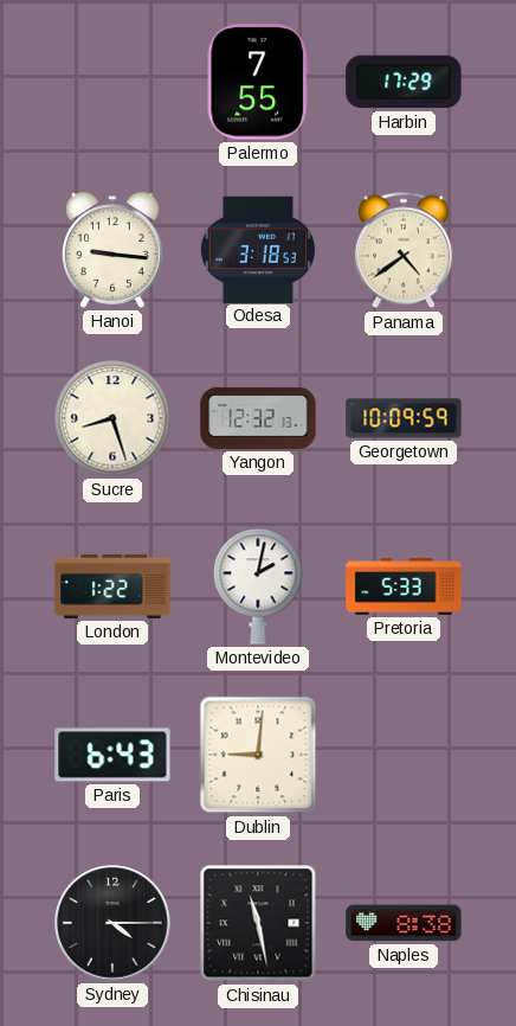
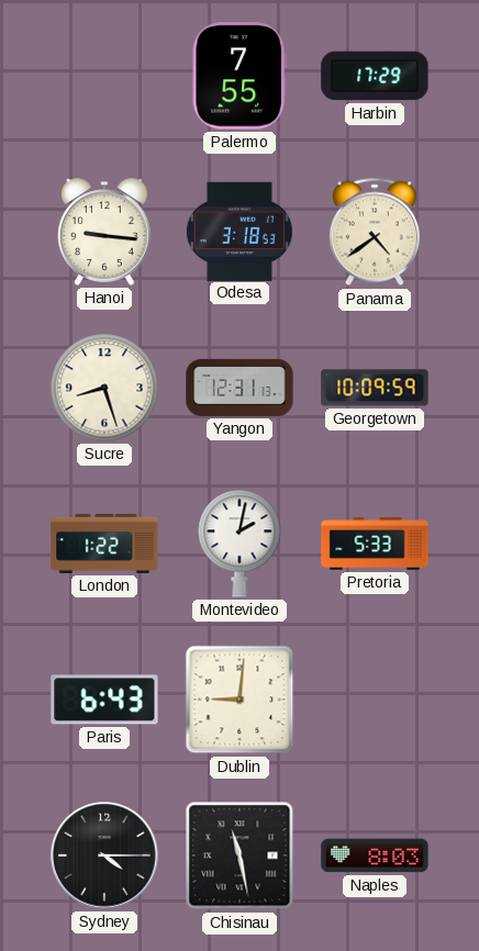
Yangon: 12:32 -> 12:31
Naples: 8:38 -> 8:03
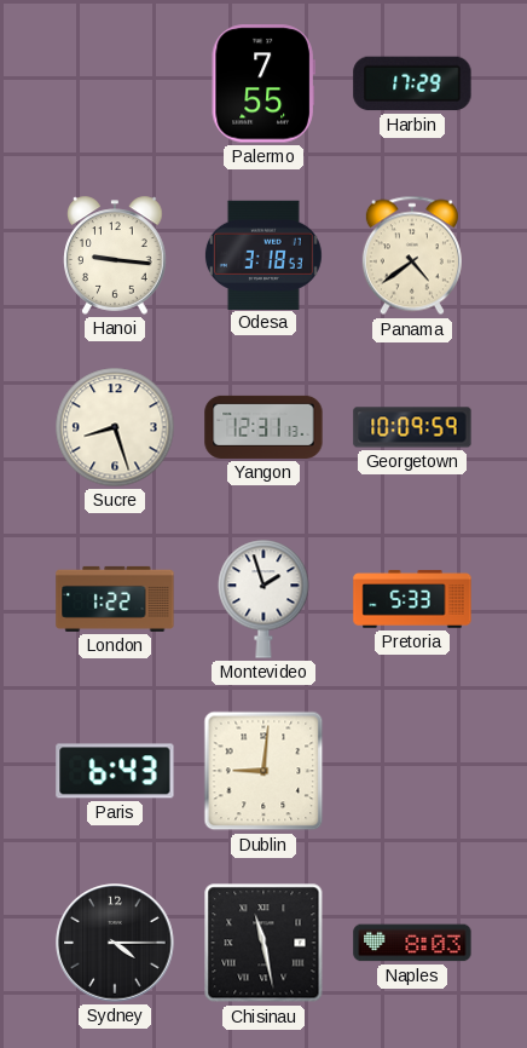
Montevideo: 2:02 -> 1:57
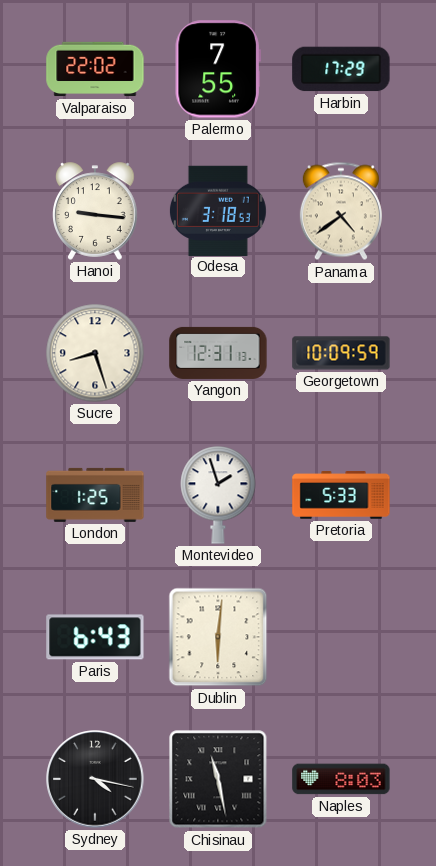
Valparaiso: none -> 22:02
London: 1:22 -> 1:25
Dublin: 9:01 -> 6:01
Sydney: 4:15 -> 4:17
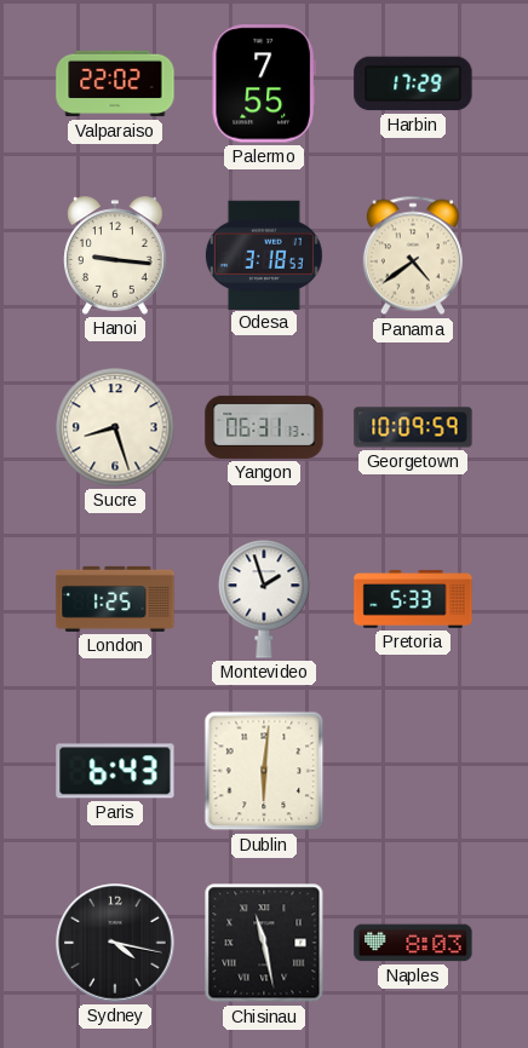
Yangon: 12:31 -> 06:31
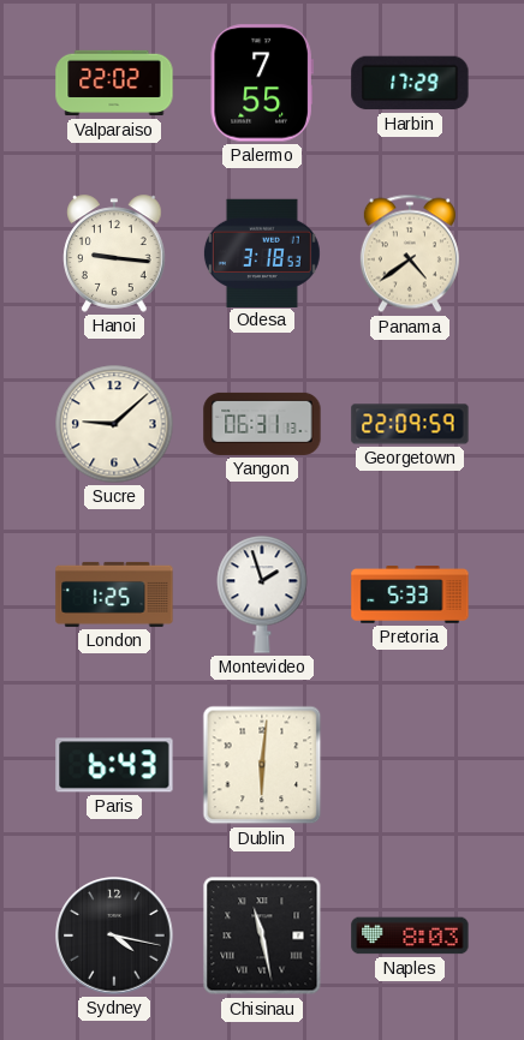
Sucre: 8:27 -> 9:08
Georgetown: 10:09 -> 22:09
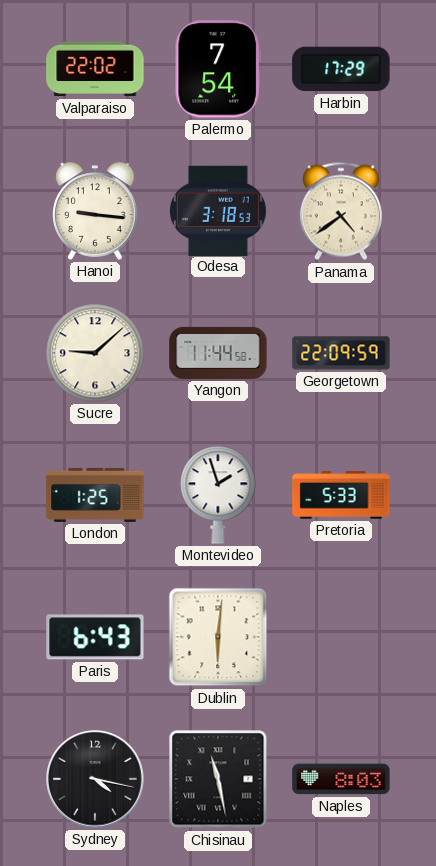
Palermo: 7:55 -> 7:54
Yangon: 06:31 -> 11:44
